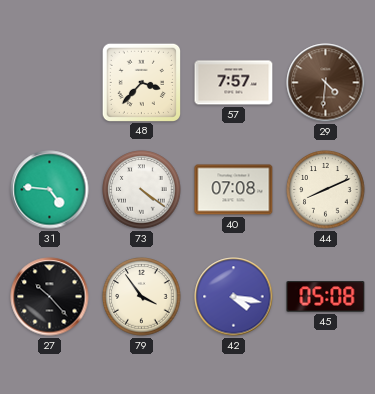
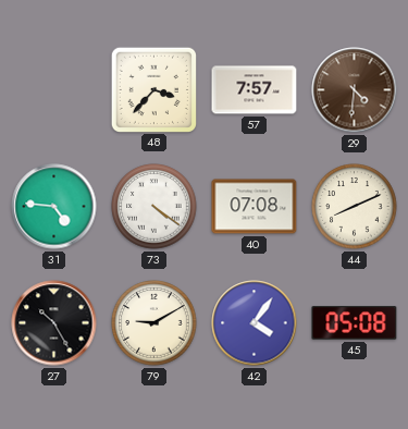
27: 10:23 -> 10:25
79: 3:54 -> 9:10
42: 4:17 -> 4:06
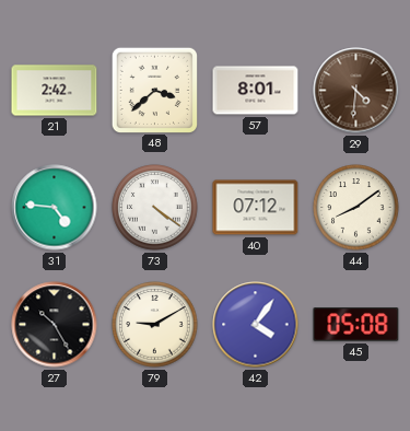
21: none -> 2:42
48: 3:37 -> 3:38
57: 7:57 -> 8:01
40: 07:08 -> 07:12
44: 8:11 -> 8:09
